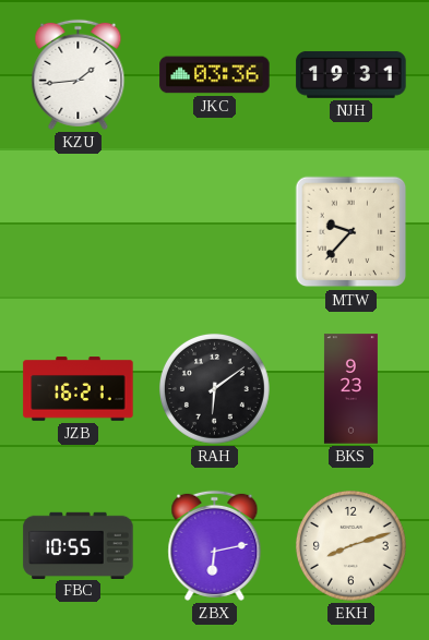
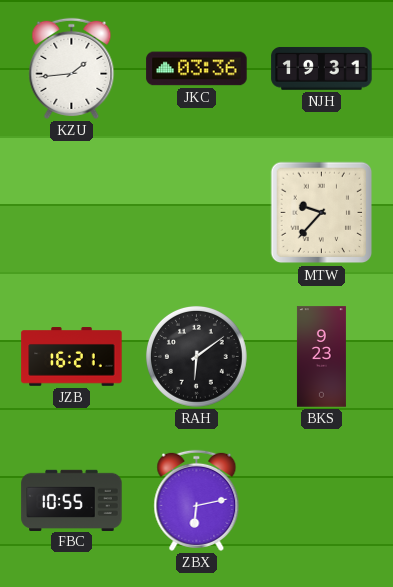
EKH: 8:12 -> none
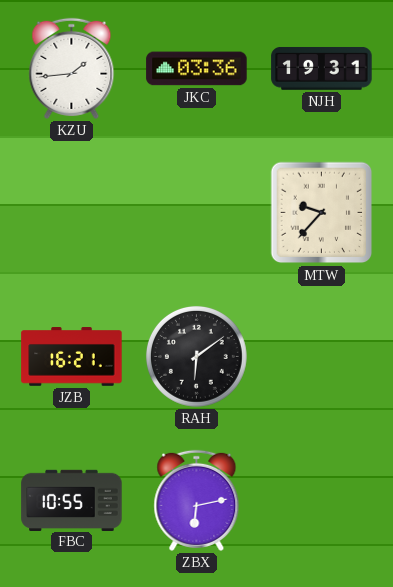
BKS: 9:23 -> none
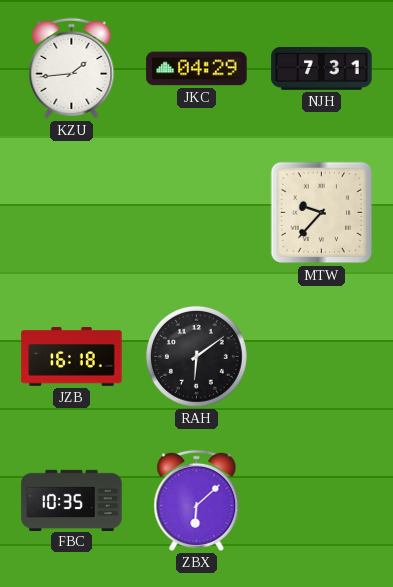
JKC: 03:36 -> 04:29
NJH: 19:31 -> 7:31
JZB: 16:21 -> 16:18
FBC: 10:55 -> 10:35
ZBX: 6:13 -> 6:08
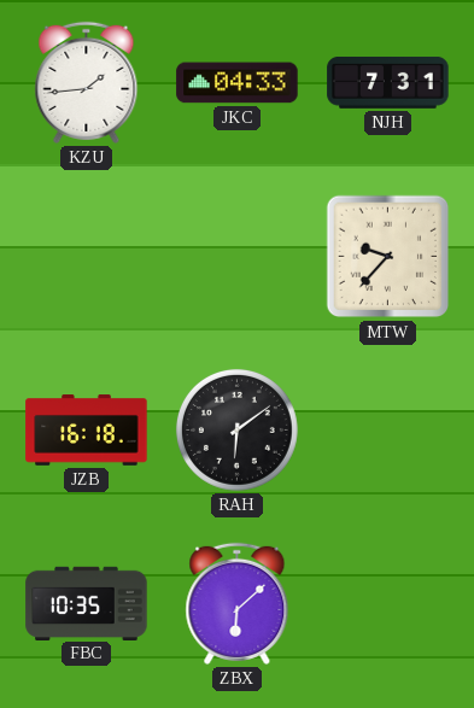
JKC: 04:29 -> 04:33
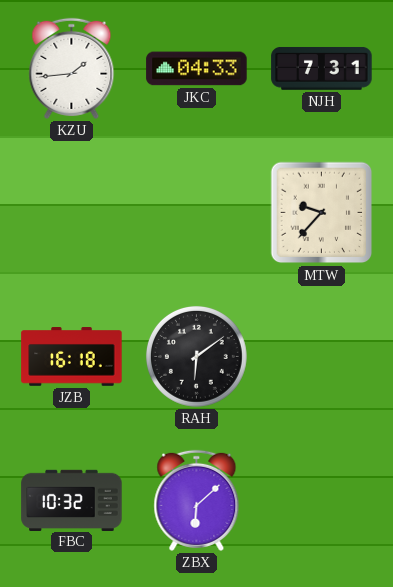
FBC: 10:35 -> 10:32
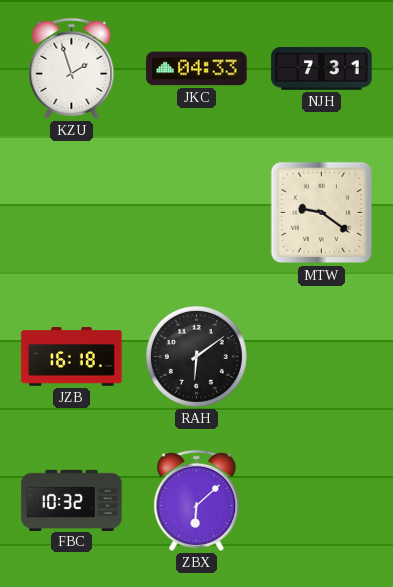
KZU: 1:44 -> 1:57
MTW: 9:37 -> 9:21
